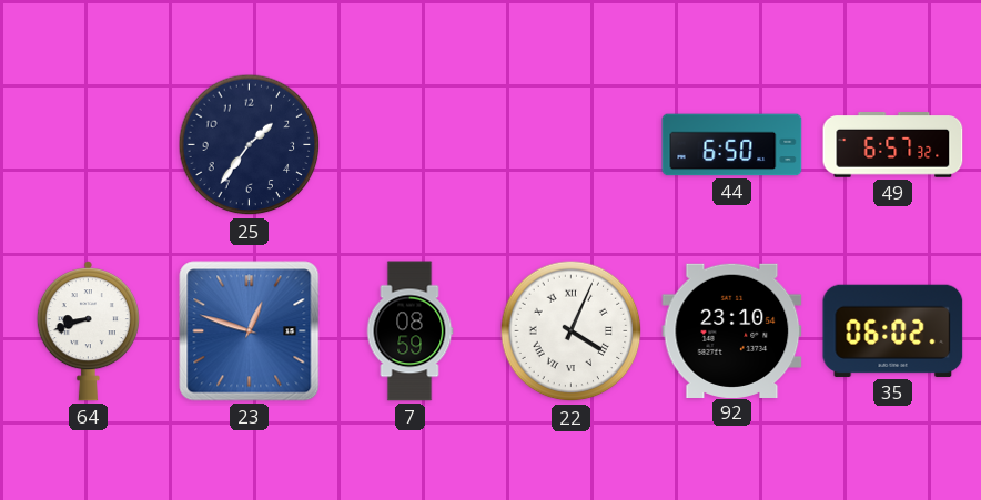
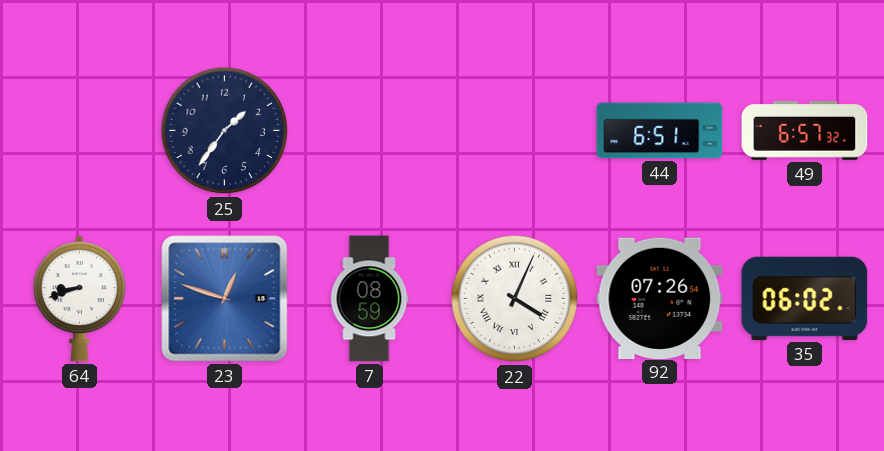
44: 6:50 -> 6:51
92: 23:10 -> 07:26
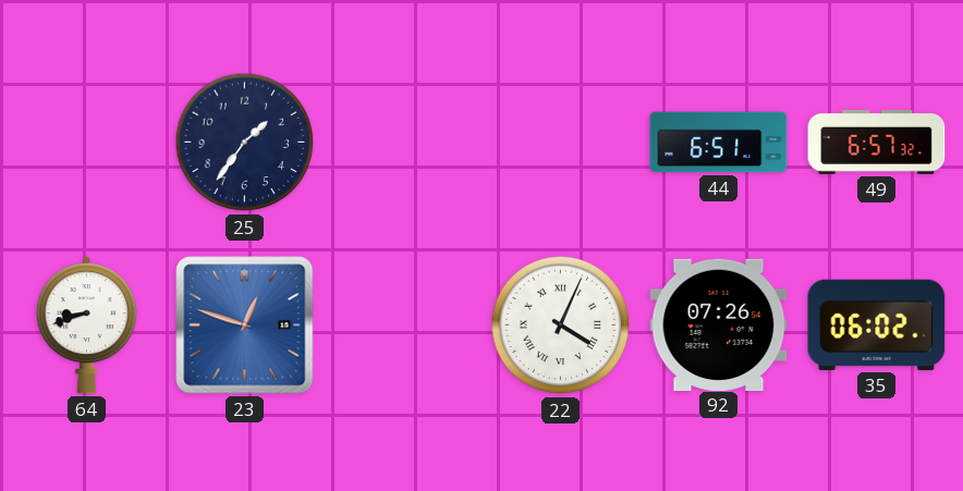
7: 08:59 -> none
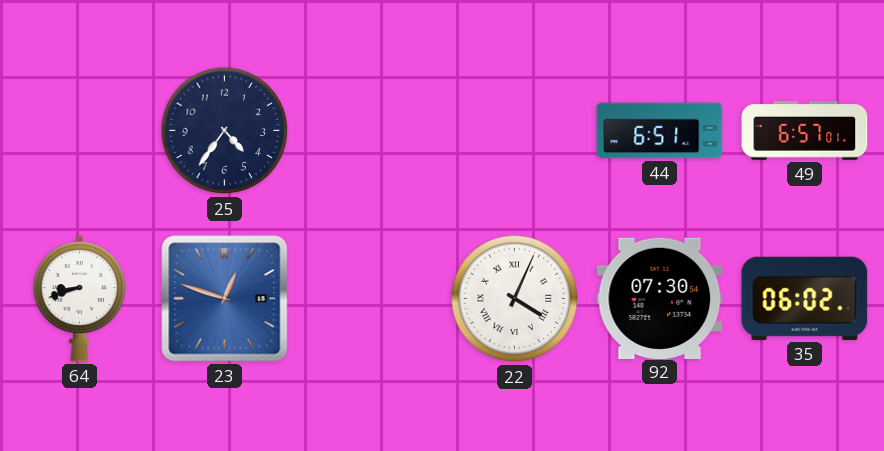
25: 1:36 -> 4:36
49: 6:57:32 -> 6:57:01
92: 07:26 -> 07:30
